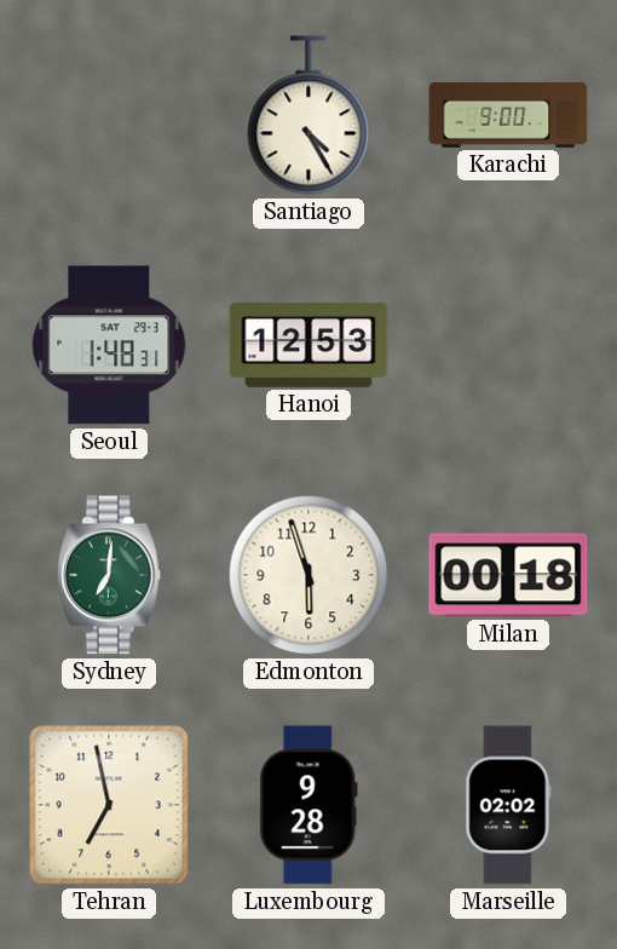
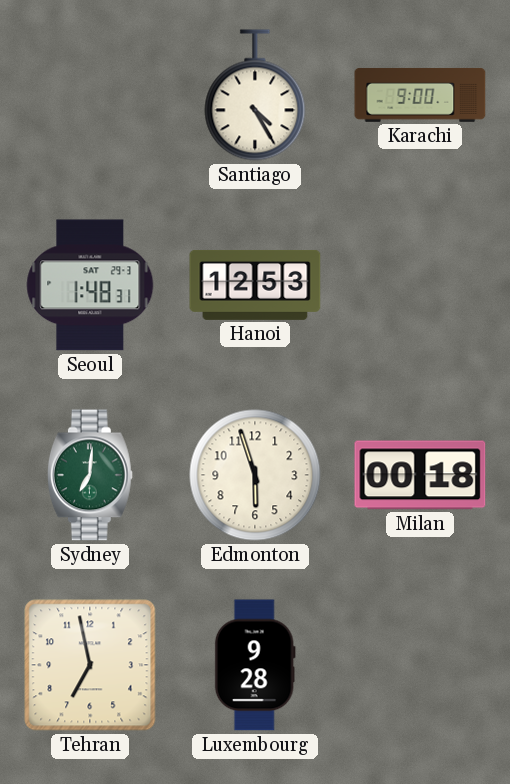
Marseille: 02:02 -> none
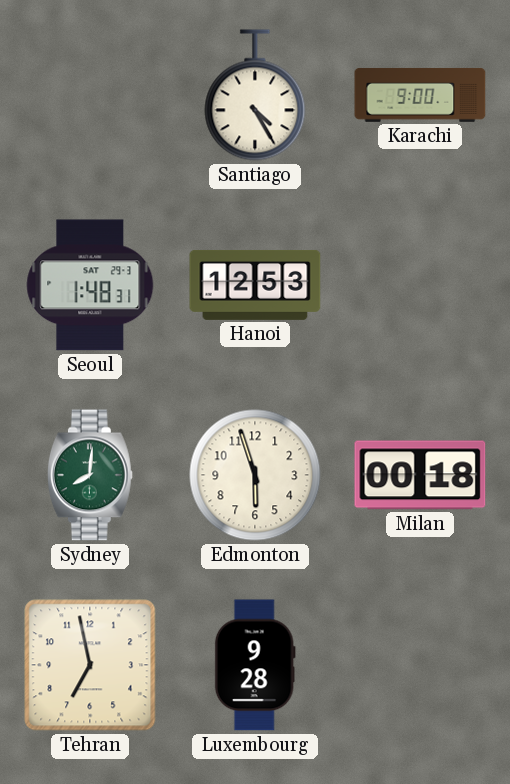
Sydney: 7:01 -> 8:01
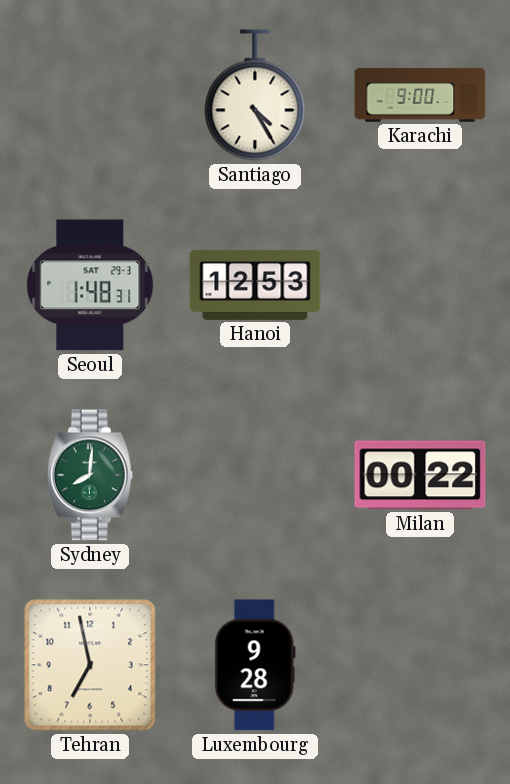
Edmonton: 5:57 -> none
Milan: 00:18 -> 00:22
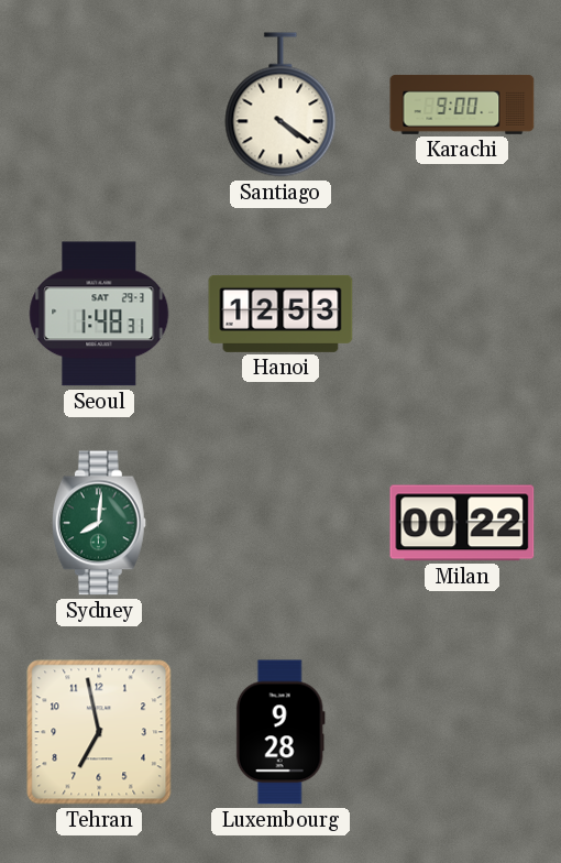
Santiago: 4:25 -> 4:21
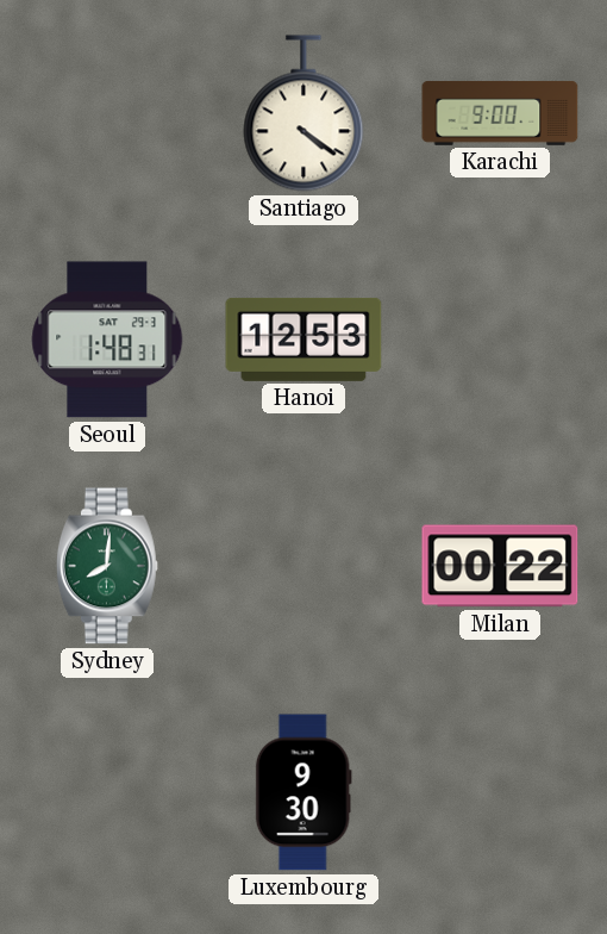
Tehran: 6:58 -> none
Luxembourg: 9:28 -> 9:30
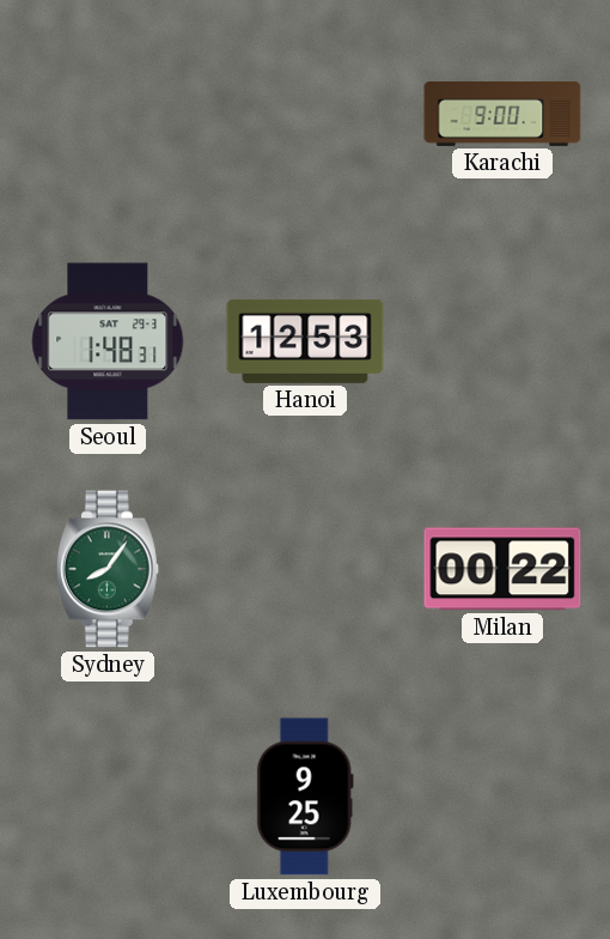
Santiago: 4:21 -> none
Sydney: 8:01 -> 8:06
Luxembourg: 9:30 -> 9:25
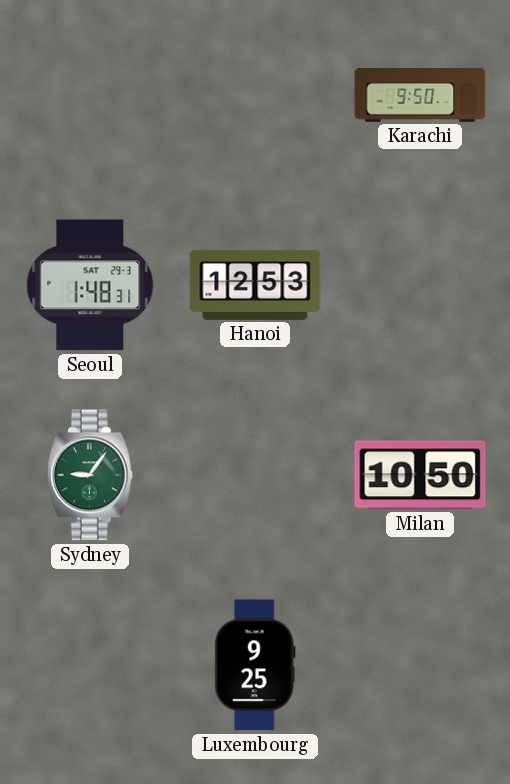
Karachi: 9:00 -> 9:50
Sydney: 8:06 -> 9:06
Milan: 00:22 -> 10:50
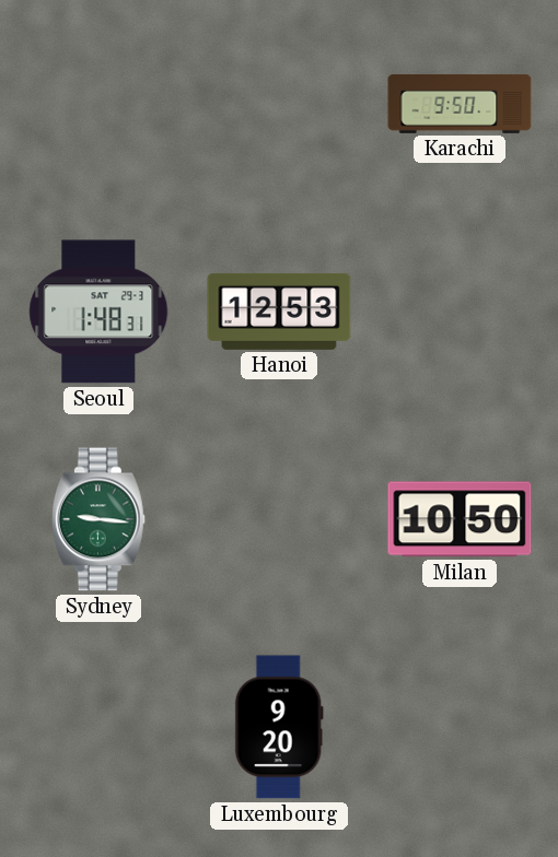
Sydney: 9:06 -> 9:16
Luxembourg: 9:25 -> 9:20
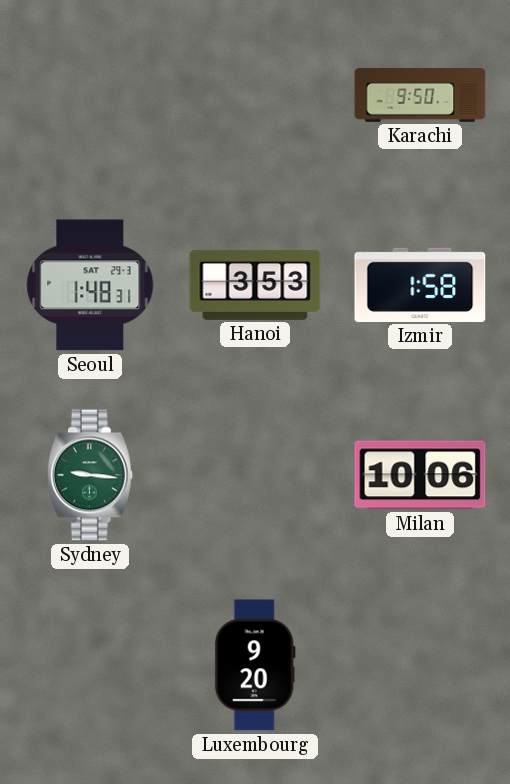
Hanoi: 12:53 -> 3:53
Izmir: none -> 1:58
Milan: 10:50 -> 10:06
